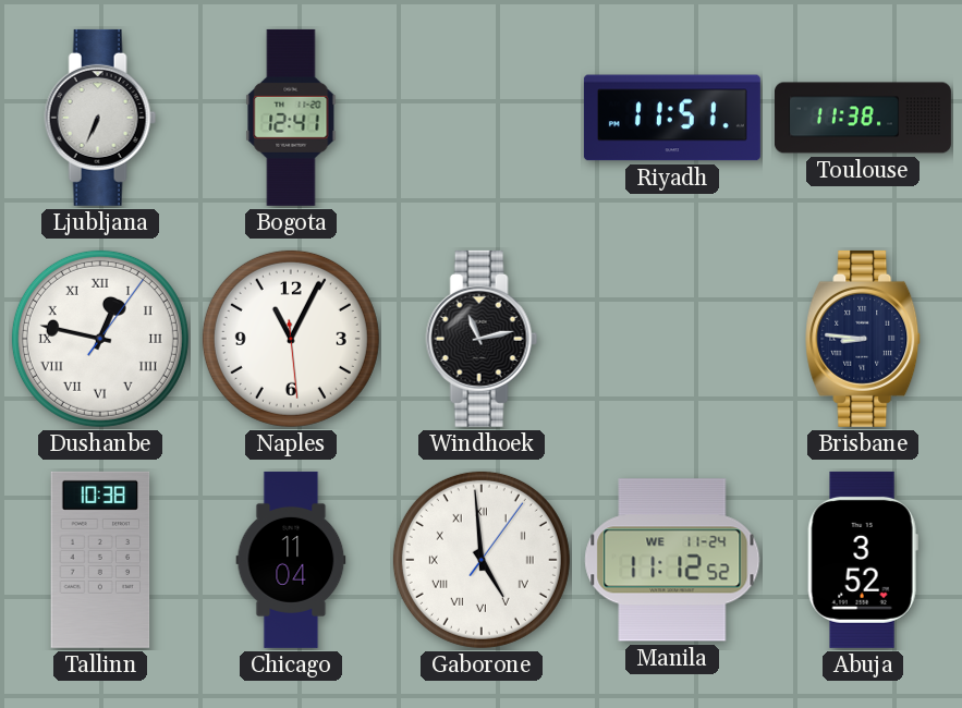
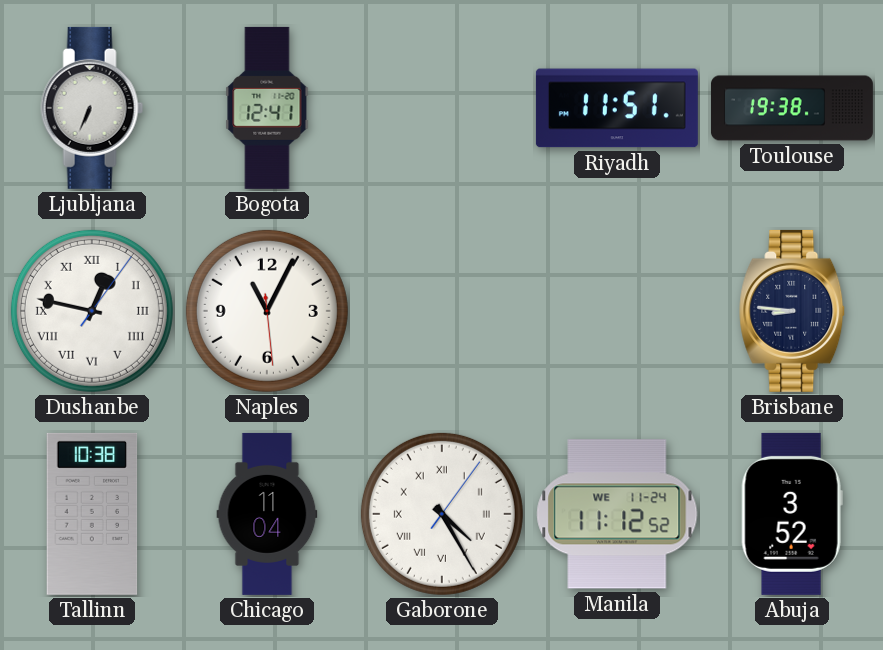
Toulouse: 11:38 -> 19:38
Windhoek: 11:13 -> none
Gaborone: 4:59 -> 4:25
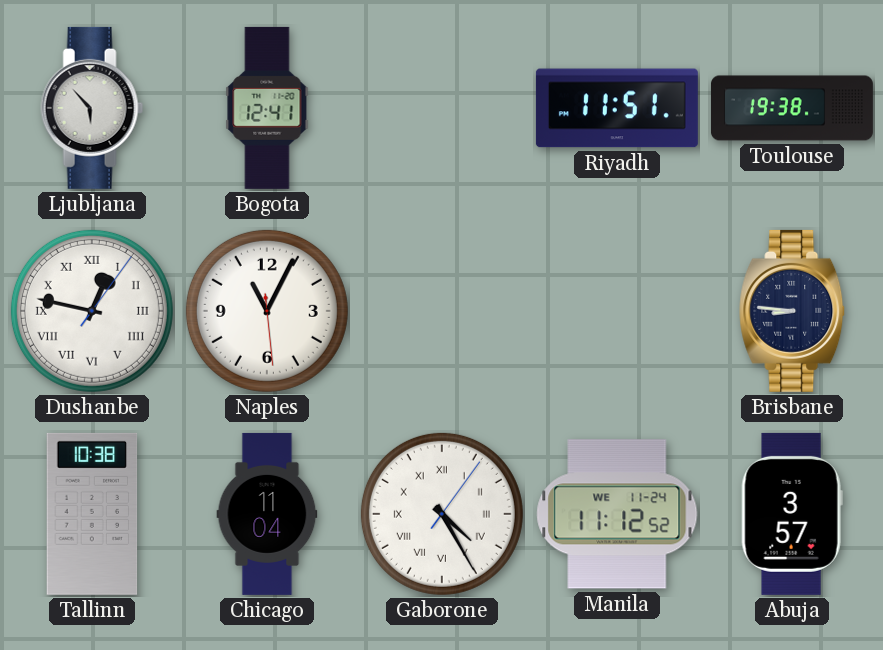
Ljubljana: 6:34 -> 5:53
Abuja: 3:52 -> 3:57
